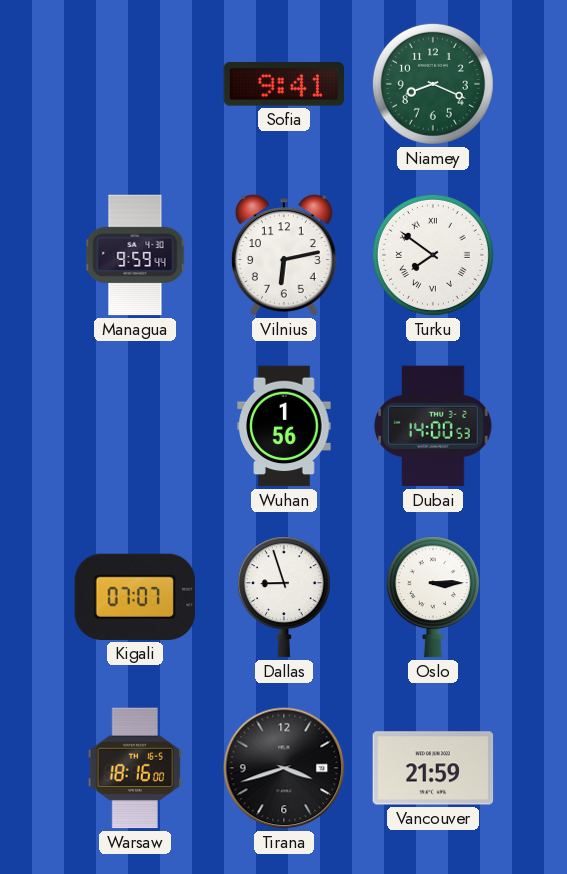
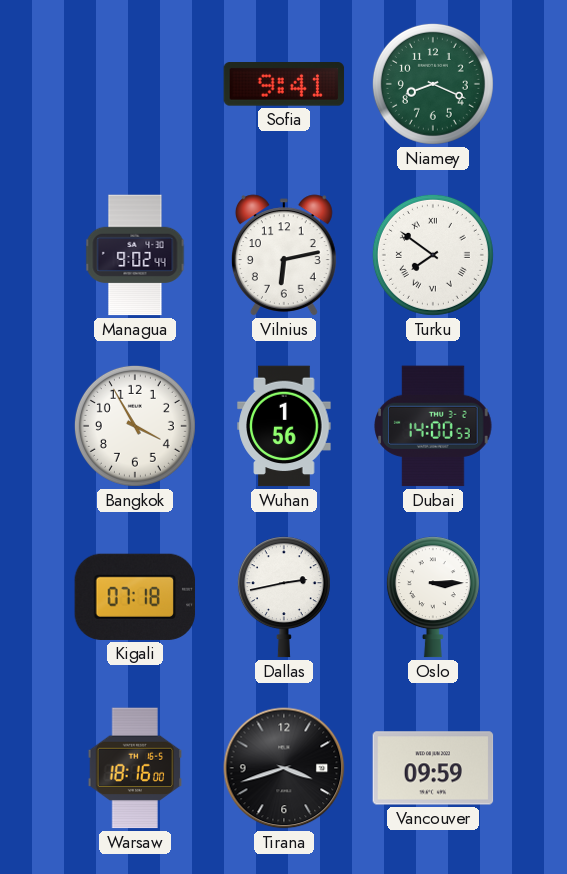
Managua: 9:59 -> 9:02
Bangkok: none -> 3:55
Kigali: 07:07 -> 07:18
Dallas: 8:57 -> 2:43
Vancouver: 21:59 -> 09:59
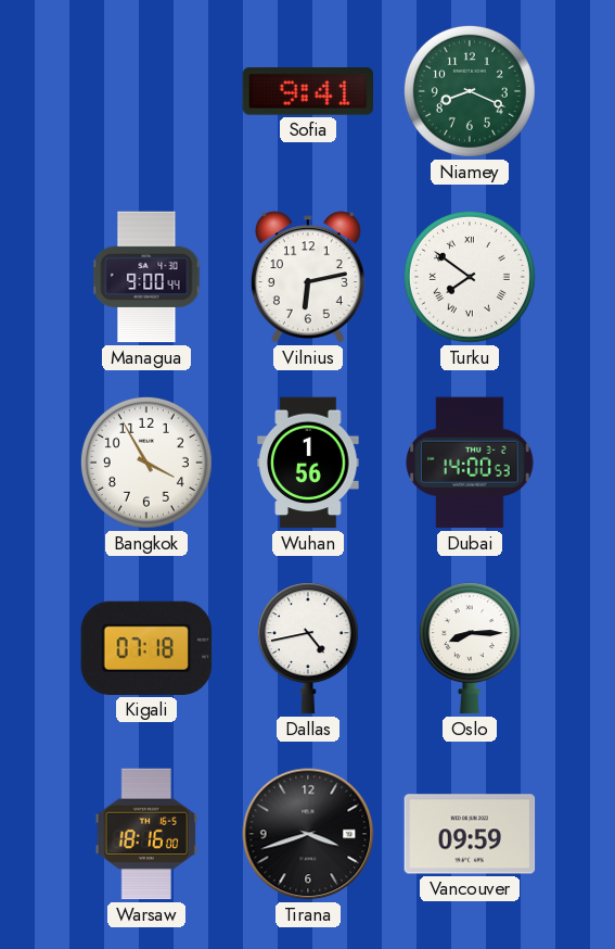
Managua: 9:02 -> 9:00
Dallas: 2:43 -> 4:43
Oslo: 3:15 -> 8:15
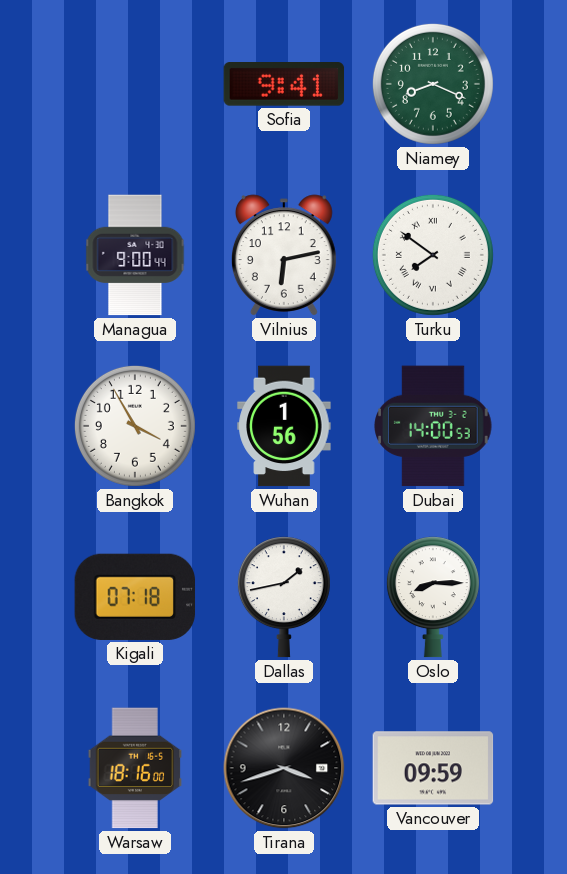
Dallas: 4:43 -> 1:43
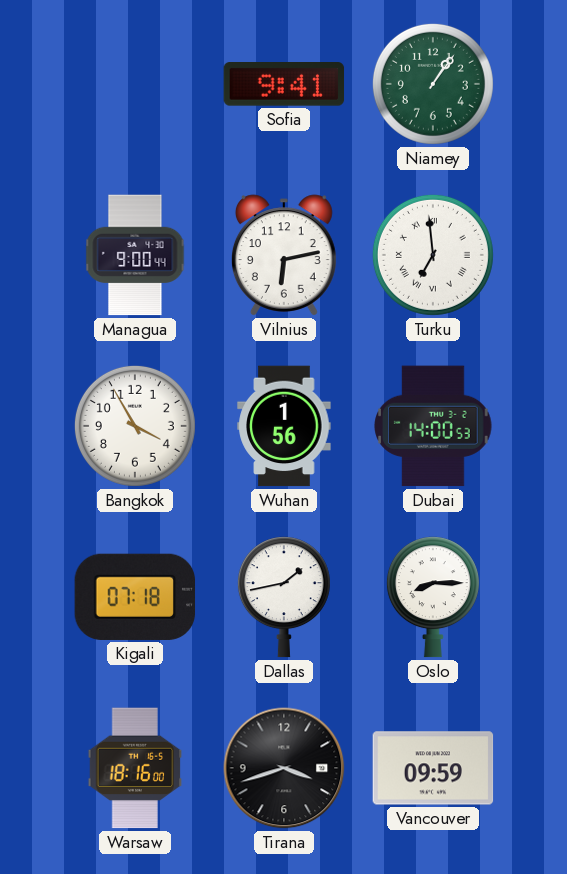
Niamey: 8:19 -> 1:06
Turku: 7:51 -> 6:59
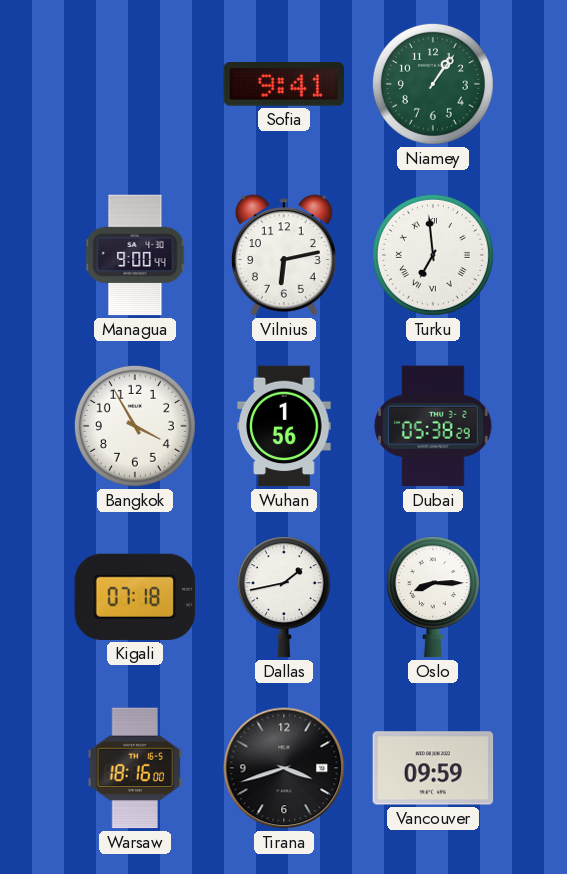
Dubai: 14:00 -> 05:38
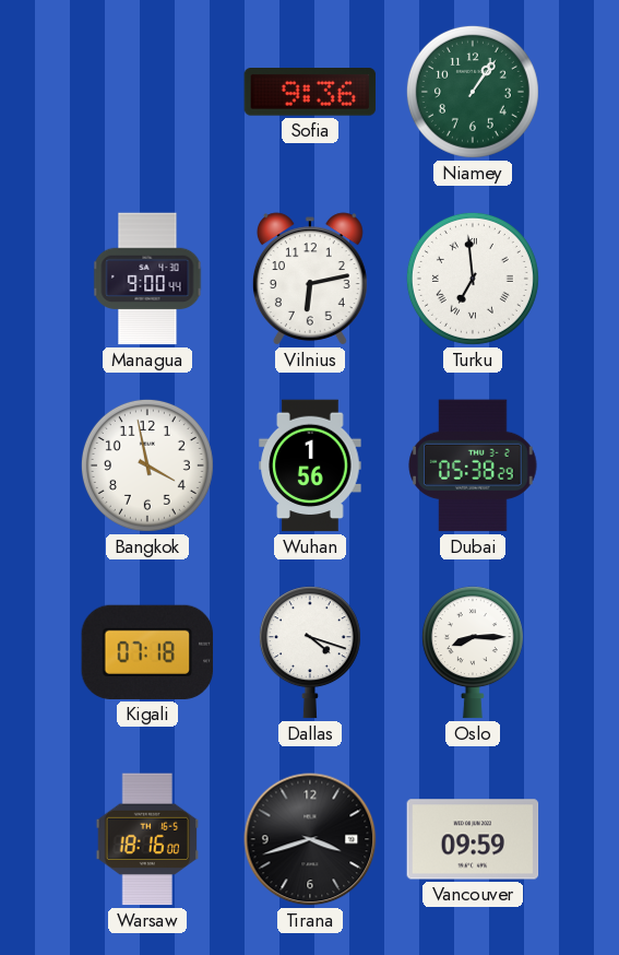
Sofia: 9:41 -> 9:36
Bangkok: 3:55 -> 3:58
Dallas: 1:43 -> 4:18
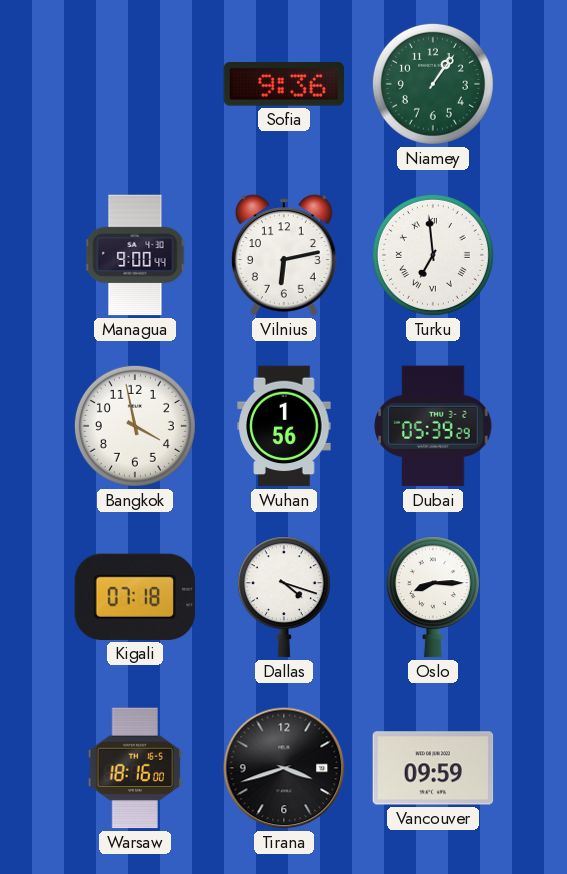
Dubai: 05:38 -> 05:39
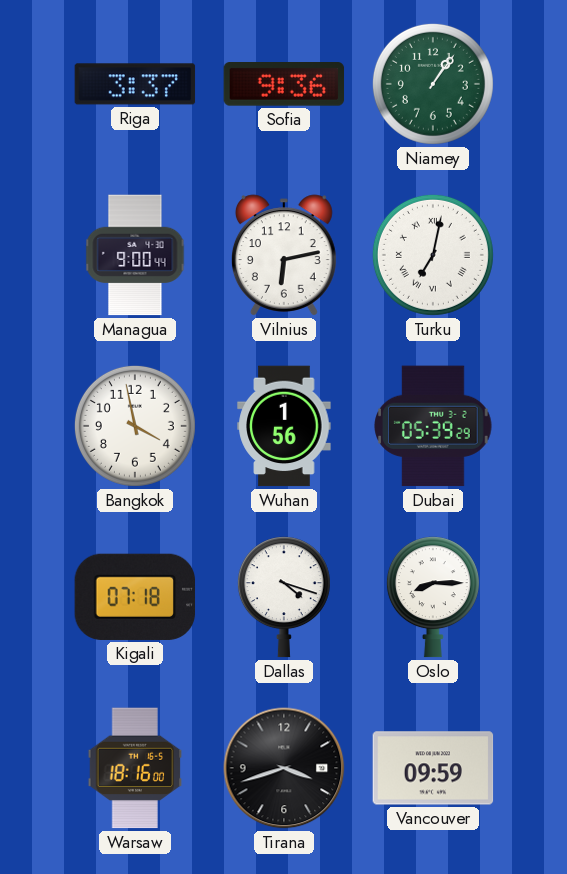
Riga: none -> 3:37
Turku: 6:59 -> 7:02
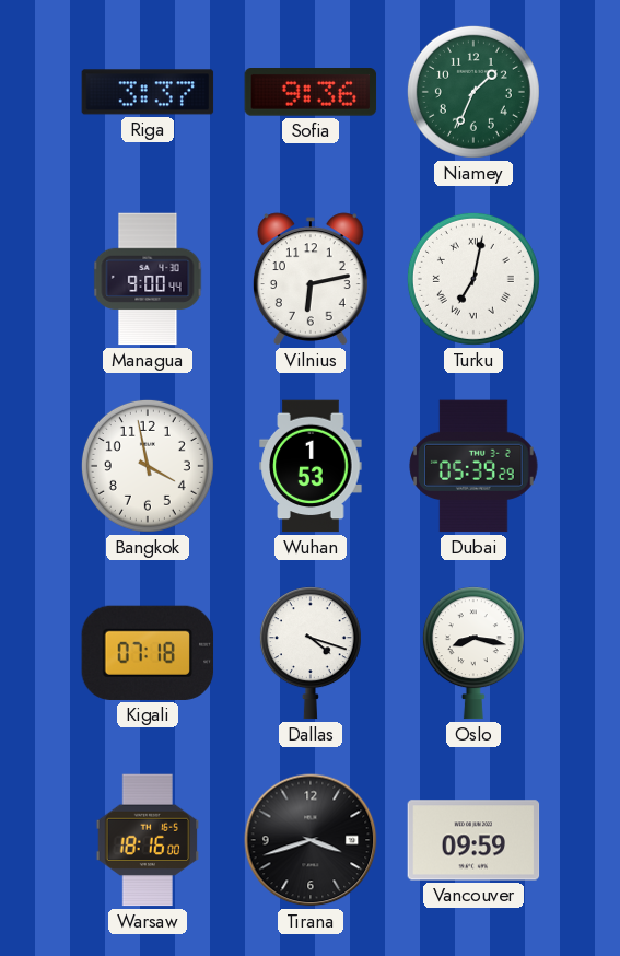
Niamey: 1:06 -> 1:34
Wuhan: 1:56 -> 1:53
Oslo: 8:15 -> 8:17
